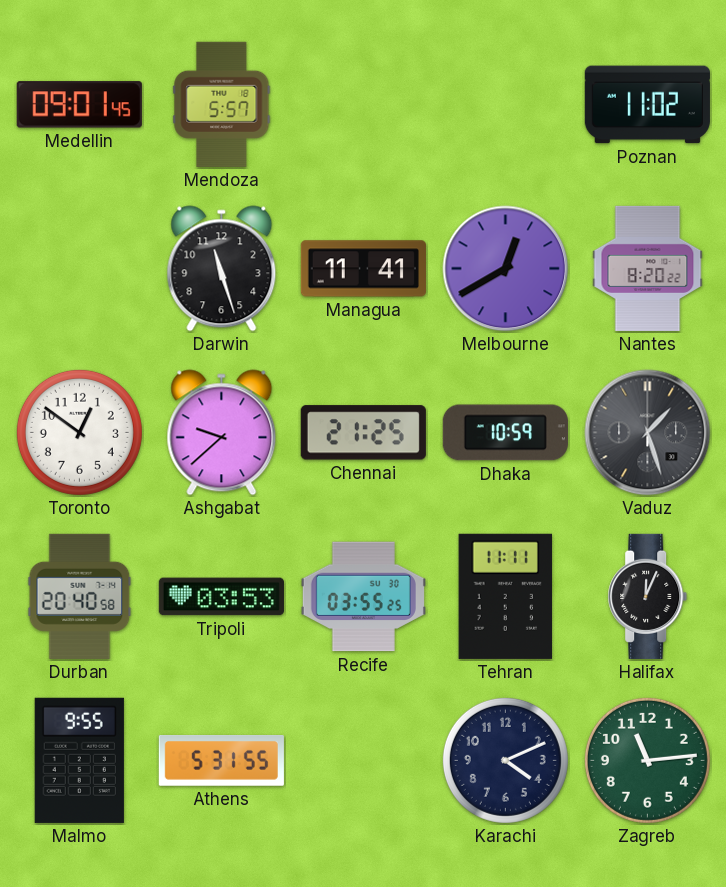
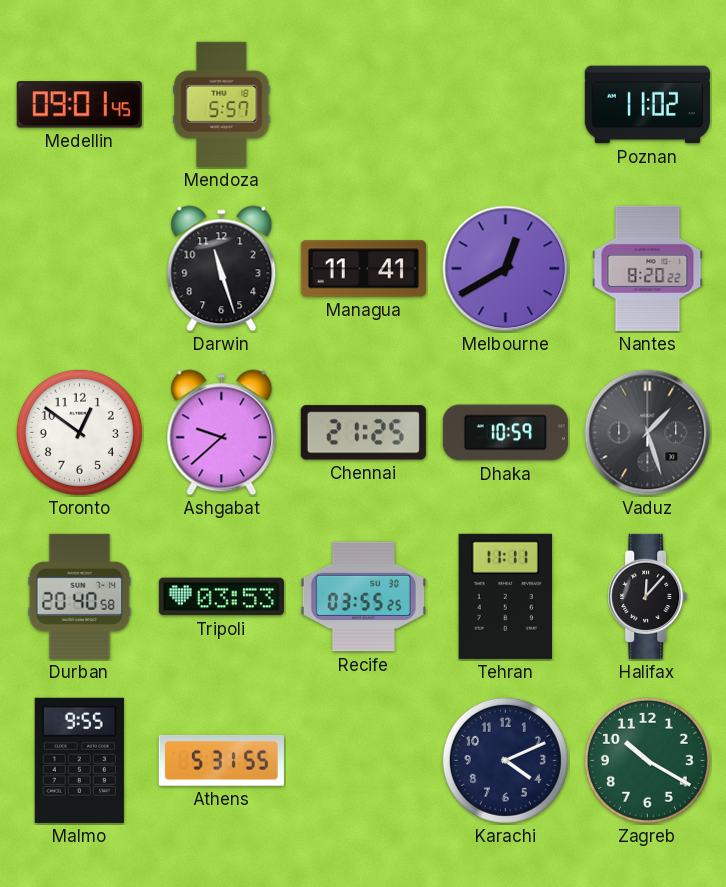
Halifax: 12:04 -> 12:07
Zagreb: 11:14 -> 10:20
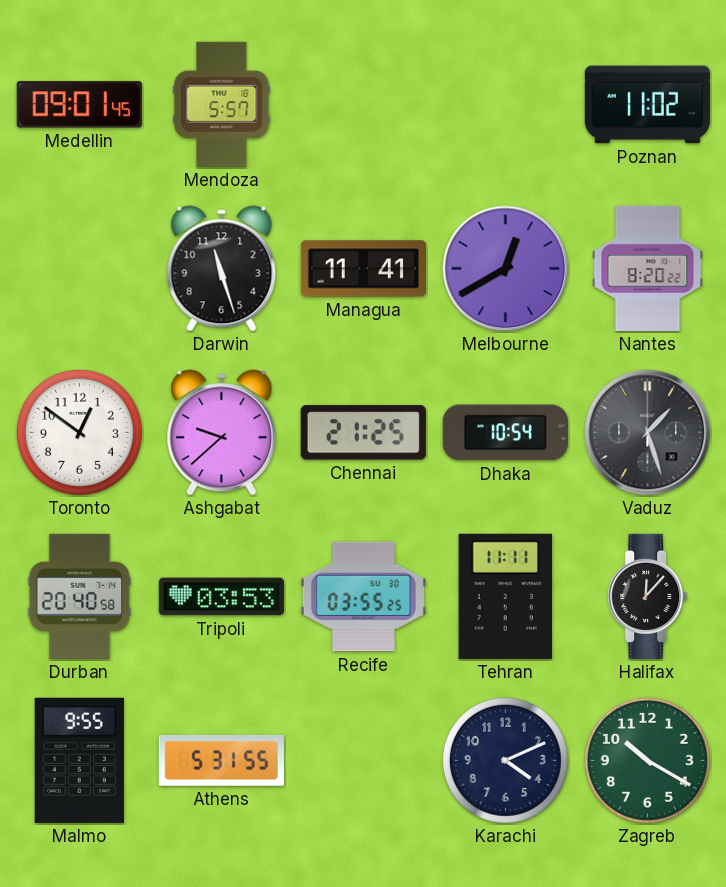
Dhaka: 10:59 -> 10:54
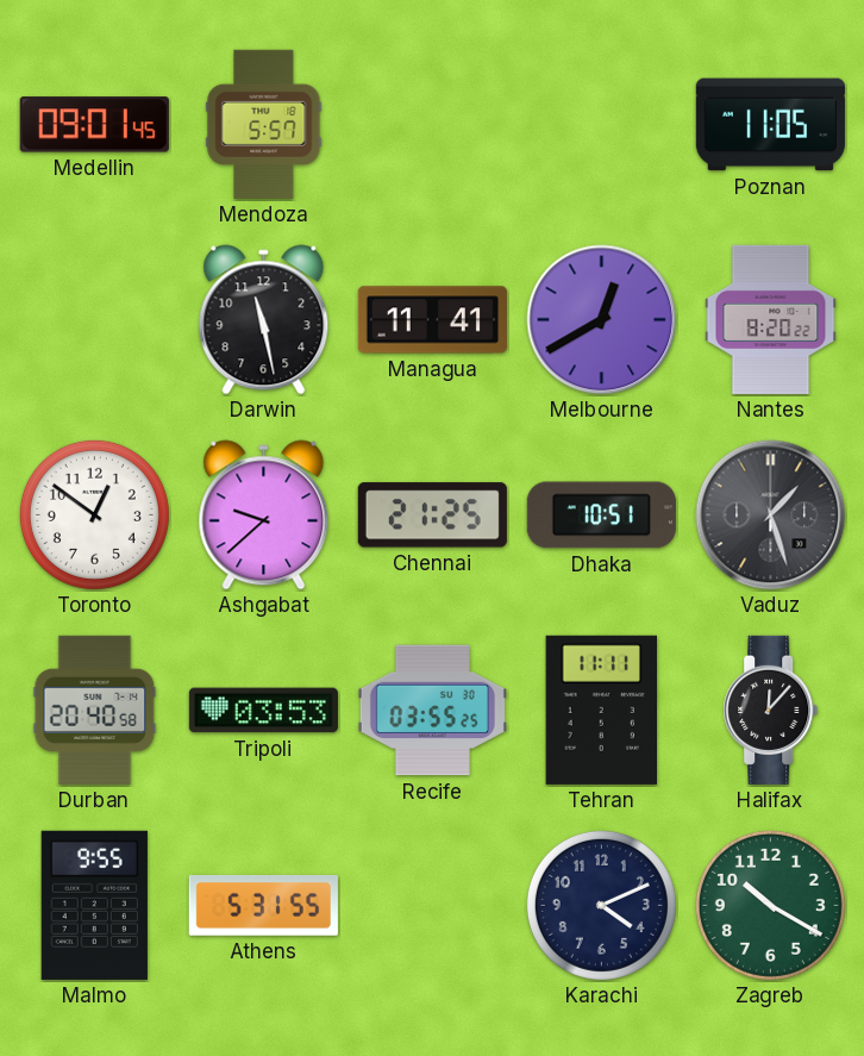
Poznan: 11:02 -> 11:05
Darwin: 11:27 -> 11:28
Dhaka: 10:54 -> 10:51
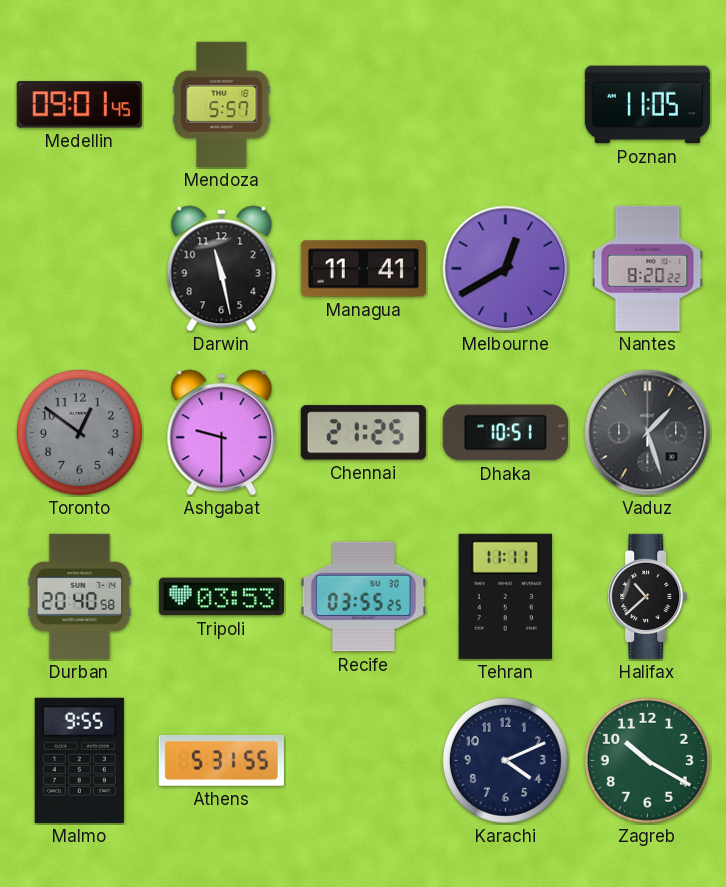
Toronto dial: white -> grey
Ashgabat: 9:38 -> 9:30
Halifax: 12:07 -> 10:38
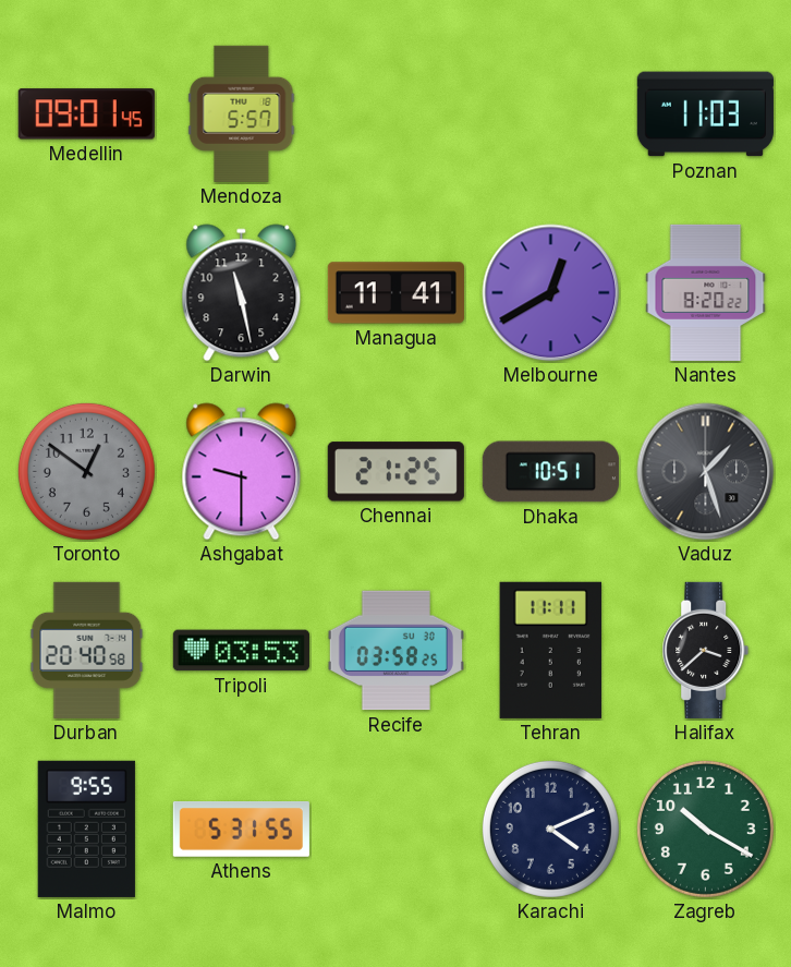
Poznan: 11:05 -> 11:03
Recife: 03:55 -> 03:58
Halifax: 10:38 -> 3:38
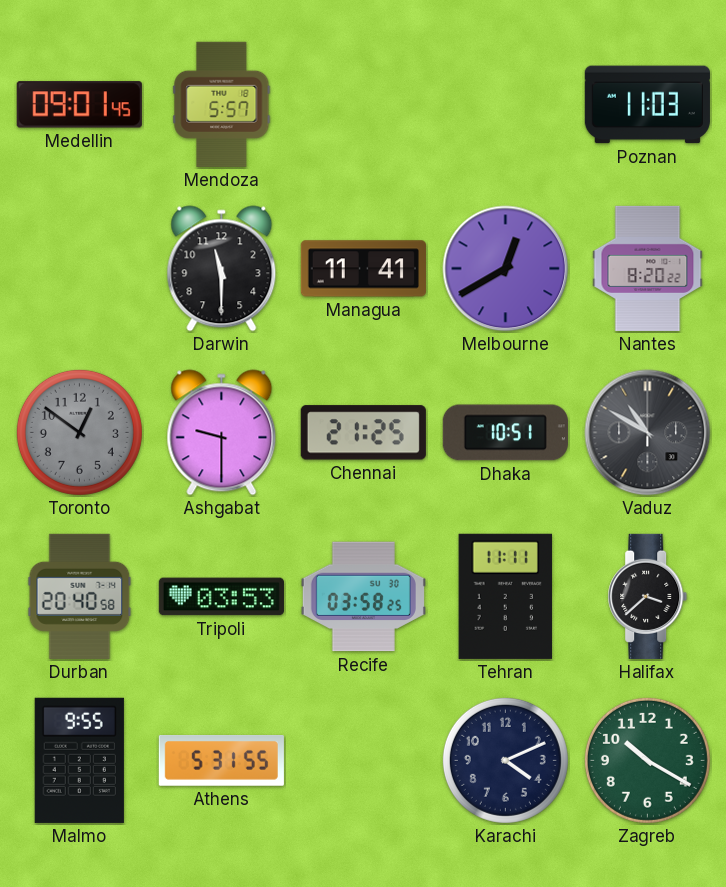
Darwin: 11:28 -> 11:30
Vaduz: 1:27 -> 10:50
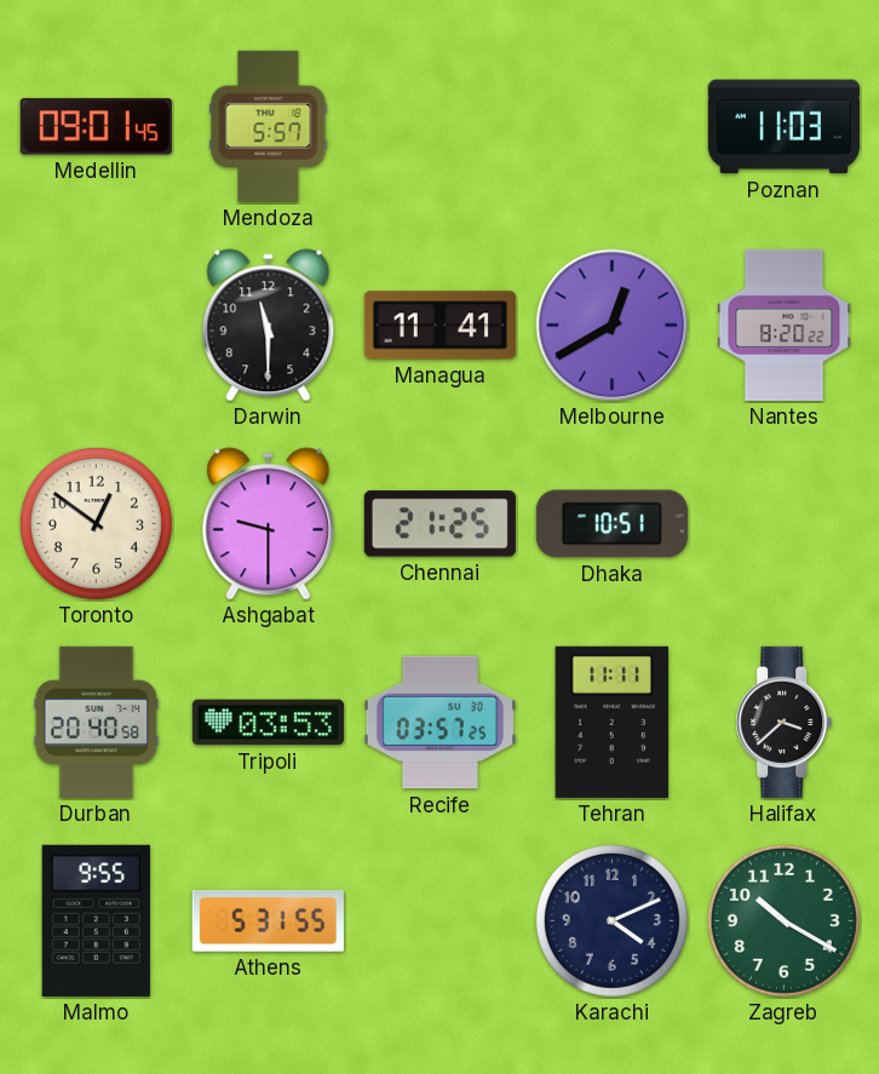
Toronto dial: grey -> cream
Vaduz: 10:50 -> none
Recife: 03:58 -> 03:57
